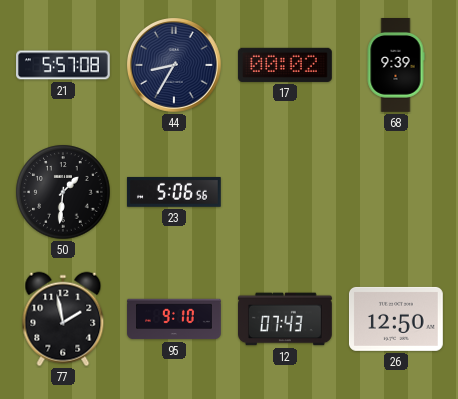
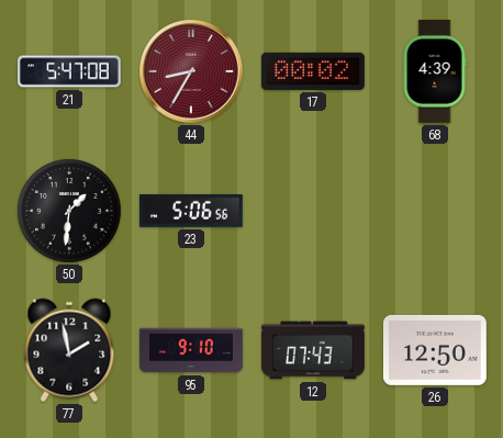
21: 5:57 -> 5:47
44 dial: navy -> burgundy
68: 9:39 -> 4:39
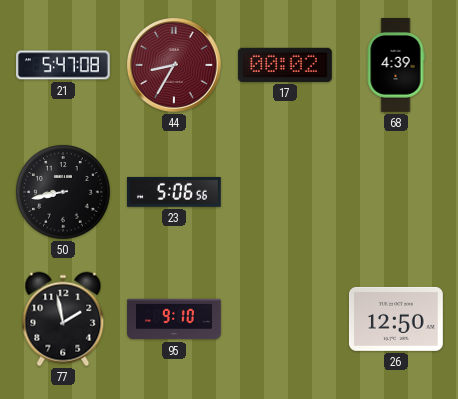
50: 1:31 -> 8:43
12: 07:43 -> none
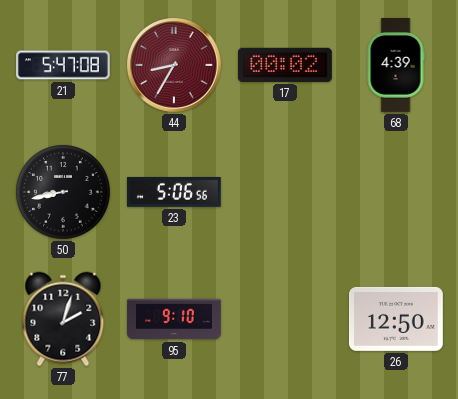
77: 1:58 -> 2:03
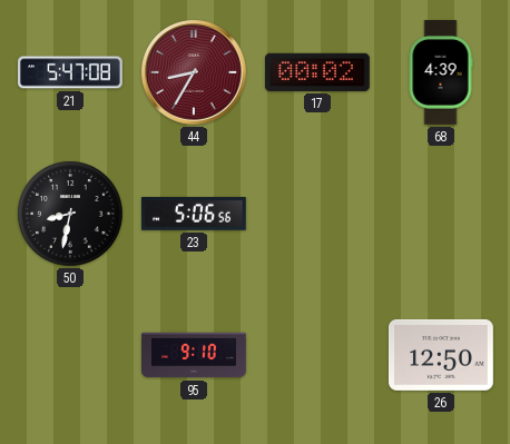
50: 8:43 -> 8:32
77: 2:03 -> none
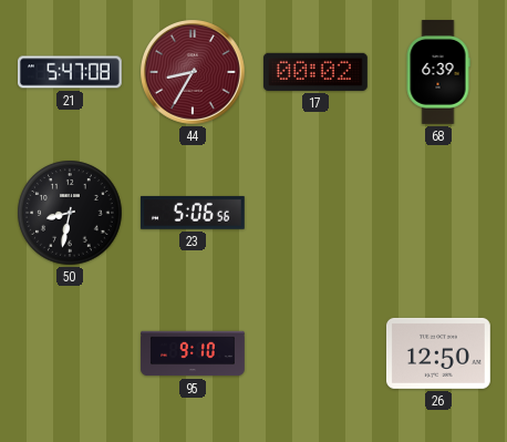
68: 4:39 -> 6:39
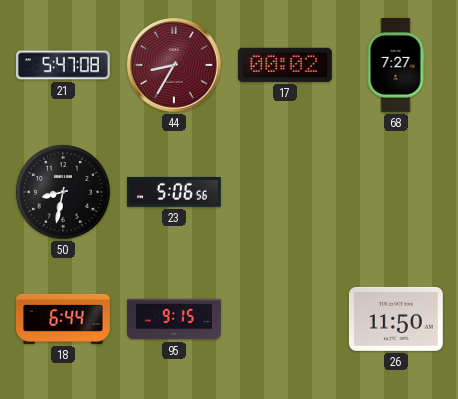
68: 6:39 -> 7:27
18: none -> 6:44
95: 9:10 -> 9:15
26: 12:50 -> 11:50
